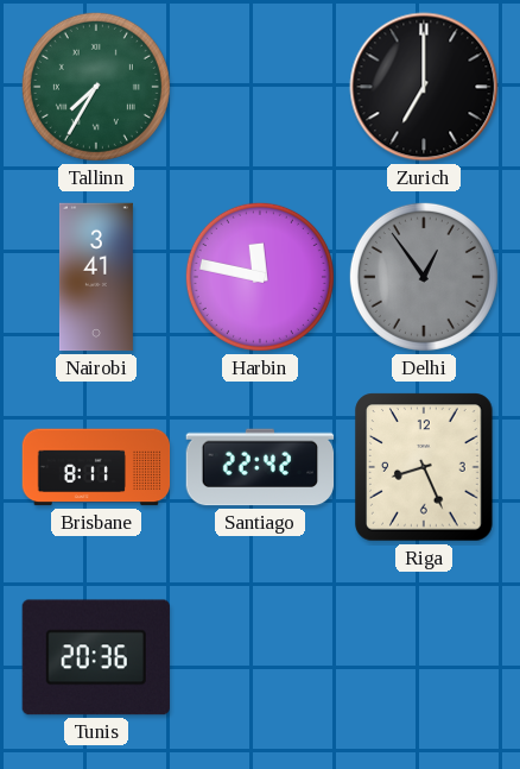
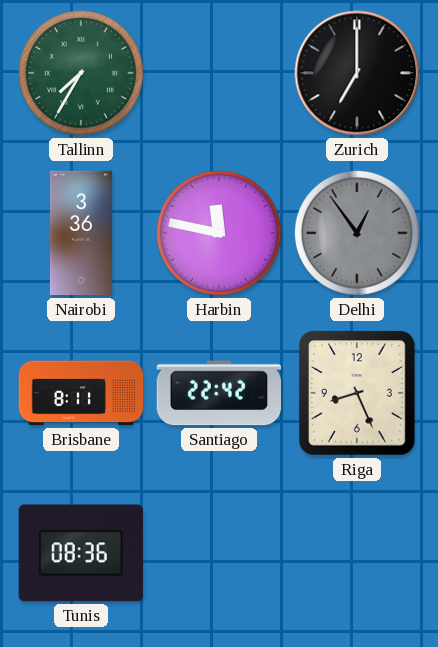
Nairobi: 3:41 -> 3:36
Tunis: 20:36 -> 08:36
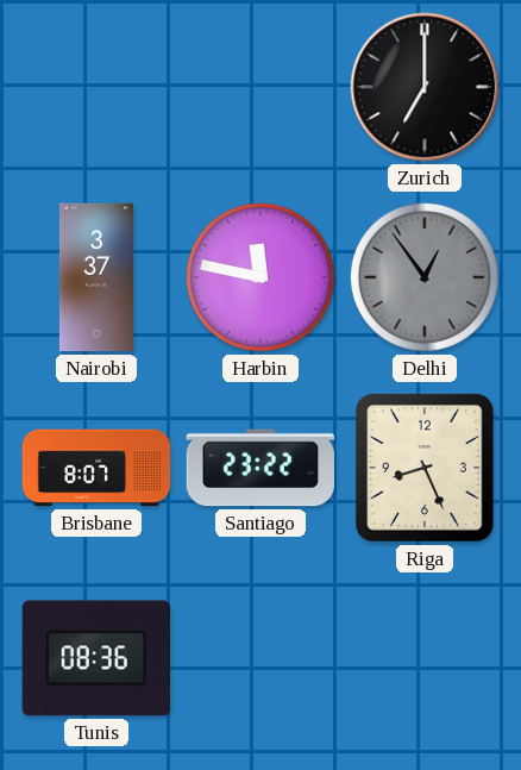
Tallinn: 7:35 -> none
Nairobi: 3:36 -> 3:37
Brisbane: 8:11 -> 8:07
Santiago: 22:42 -> 23:22
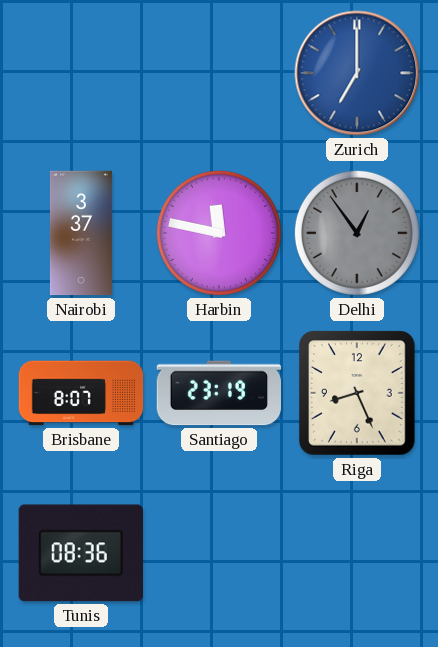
Zurich dial: black -> blue
Santiago: 23:22 -> 23:19
